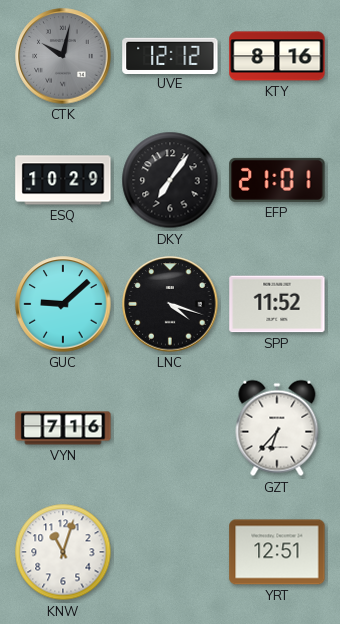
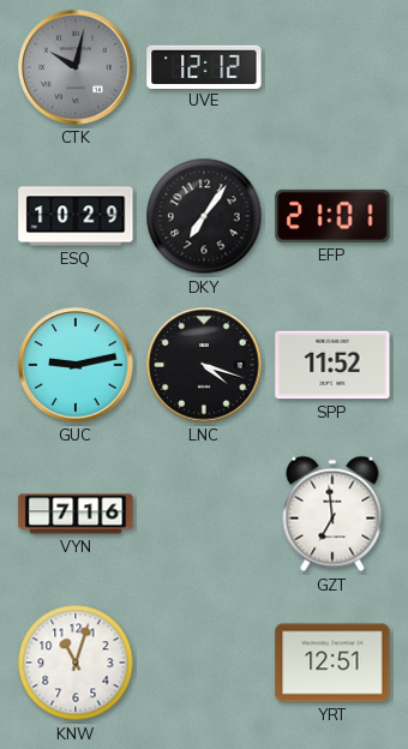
KTY: 8:16 -> none
GUC: 9:08 -> 9:13
GZT: 6:37 -> 6:59
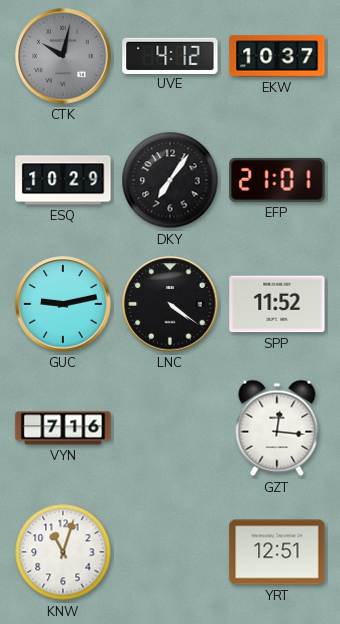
UVE: 12:12 -> 4:12
EKW: none -> 10:37
LNC: 4:18 -> 4:21
GZT: 6:59 -> 12:16
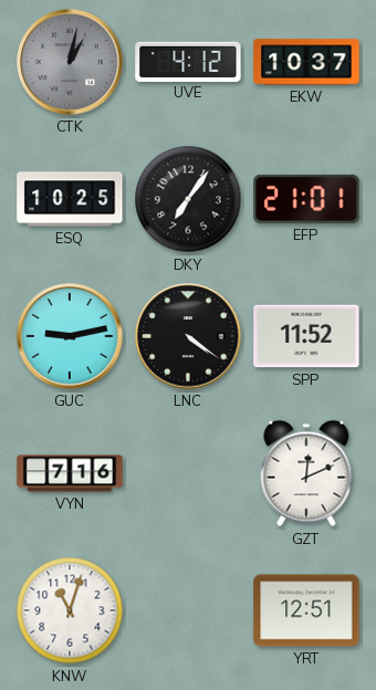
CTK: 10:02 -> 1:02
ESQ: 10:29 -> 10:25
GZT: 12:16 -> 12:11
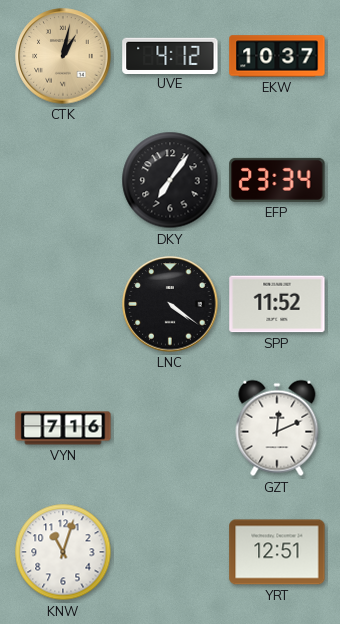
CTK dial: grey -> champagne
ESQ: 10:25 -> none
EFP: 21:01 -> 23:34
GUC: 9:13 -> none
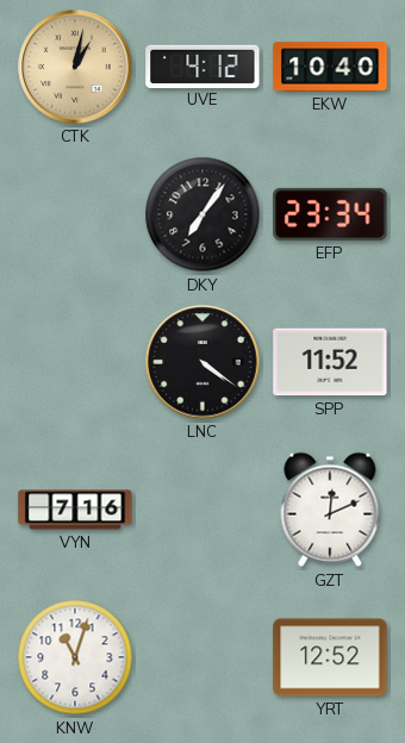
EKW: 10:37 -> 10:40
YRT: 12:51 -> 12:52
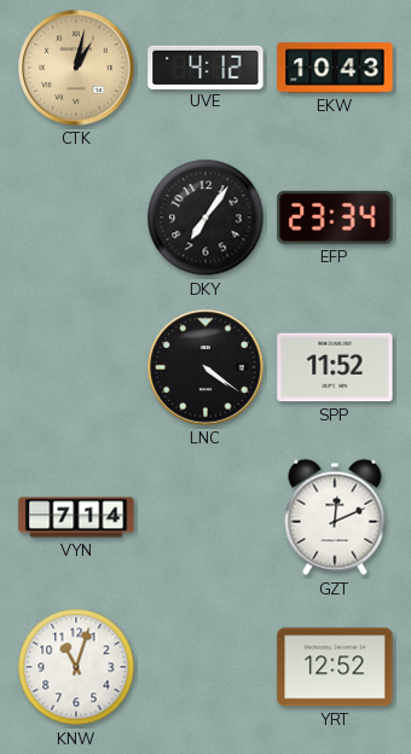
EKW: 10:40 -> 10:43
VYN: 7:16 -> 7:14
